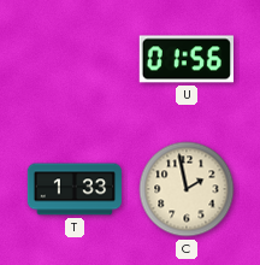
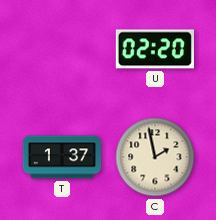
U: 01:56 -> 02:20
T: 1:33 -> 1:37
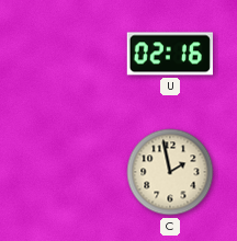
U: 02:20 -> 02:16
T: 1:37 -> none
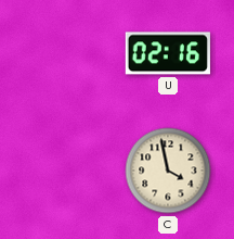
C: 1:58 -> 3:58
